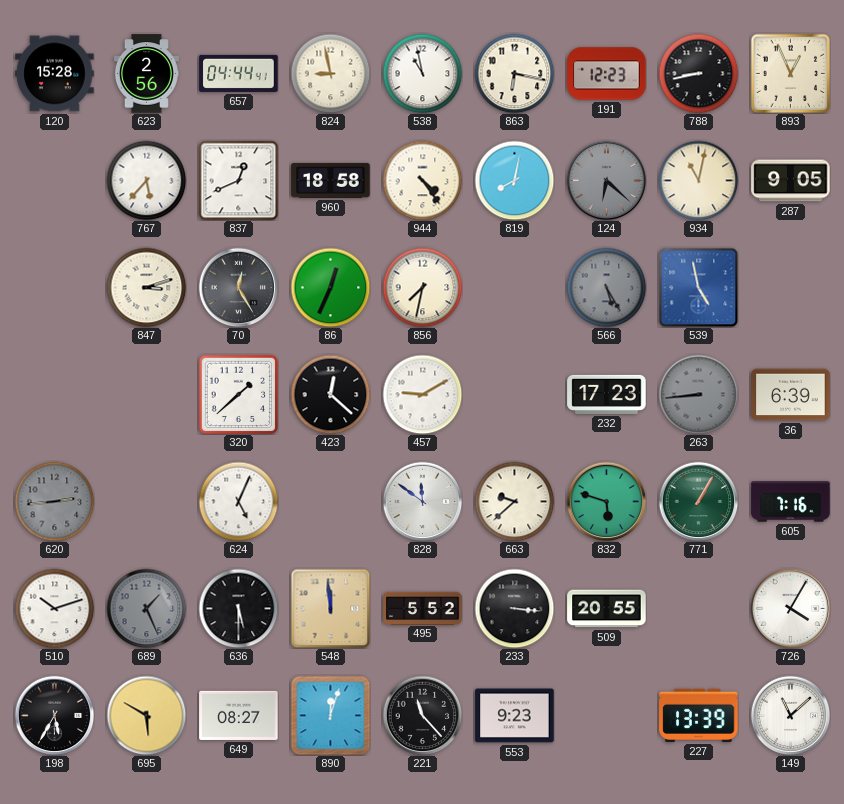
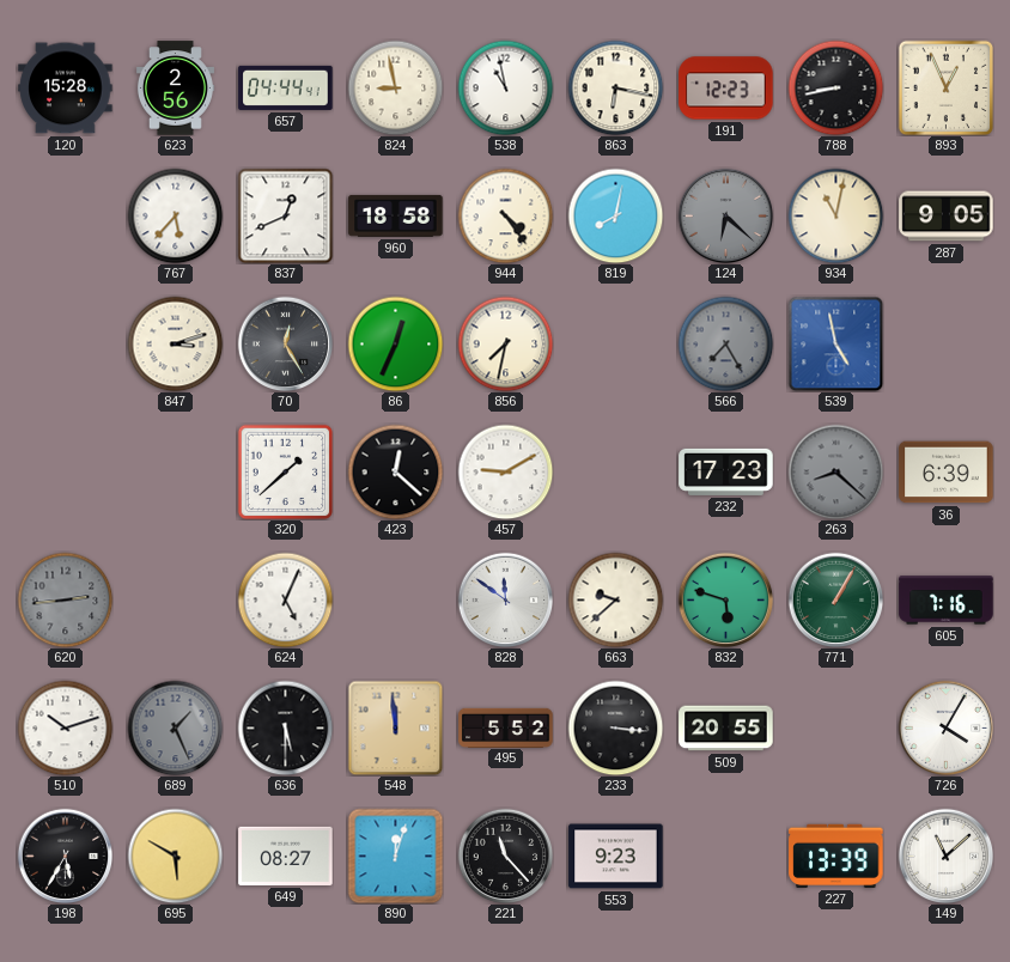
566: 5:25 -> 7:25
263: 8:44 -> 8:22
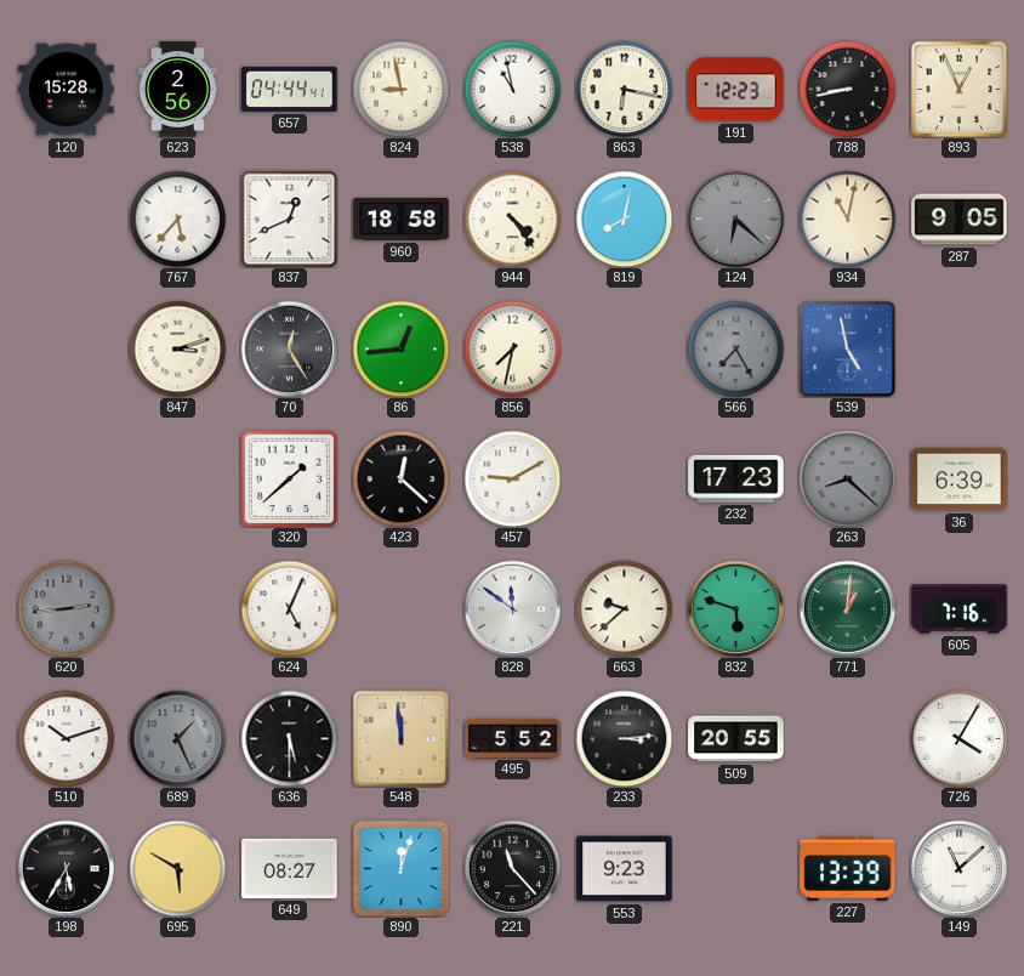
86: 12:34 -> 12:44
771: 1:05 -> 1:01
233: 3:16 -> 3:14
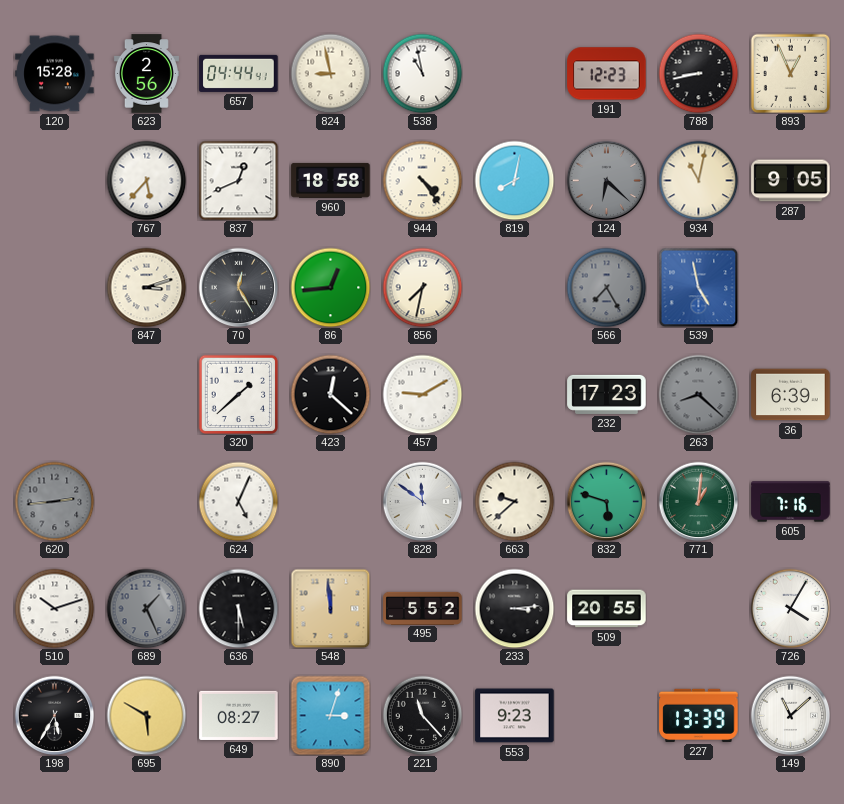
863: 6:17 -> none
890: 12:03 -> 3:03
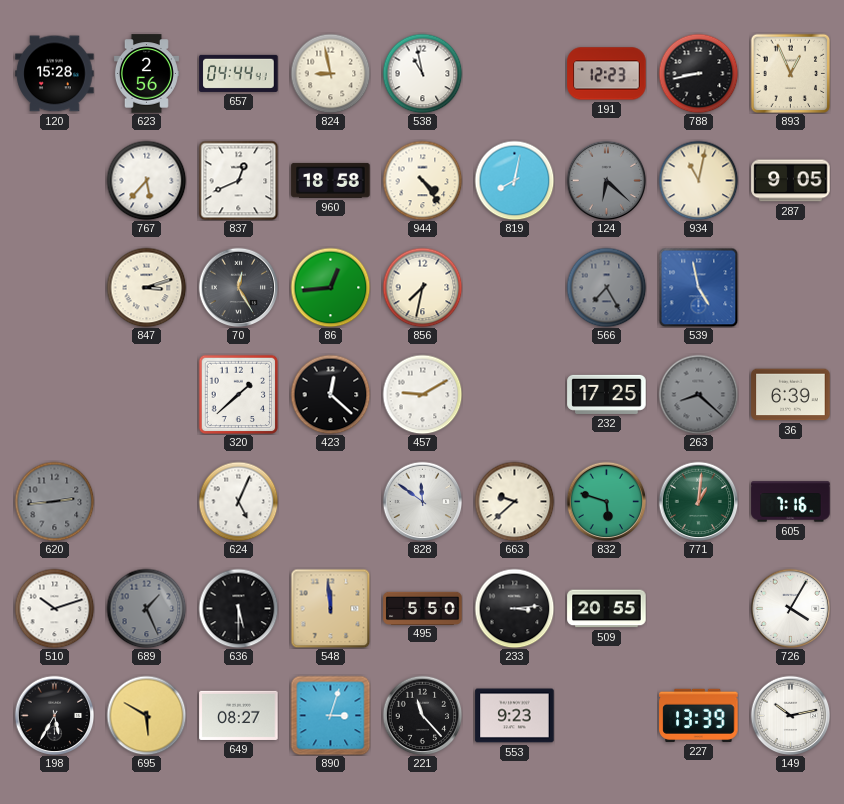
232: 17:23 -> 17:25
495: 5:52 -> 5:50
149: 11:08 -> 10:13
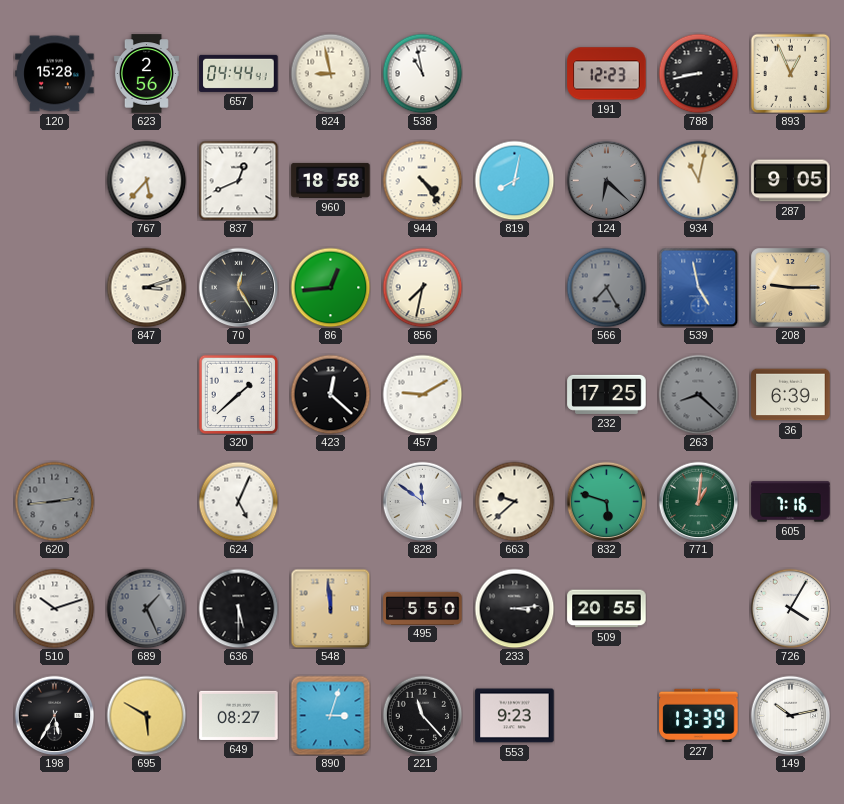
208: none -> 9:15
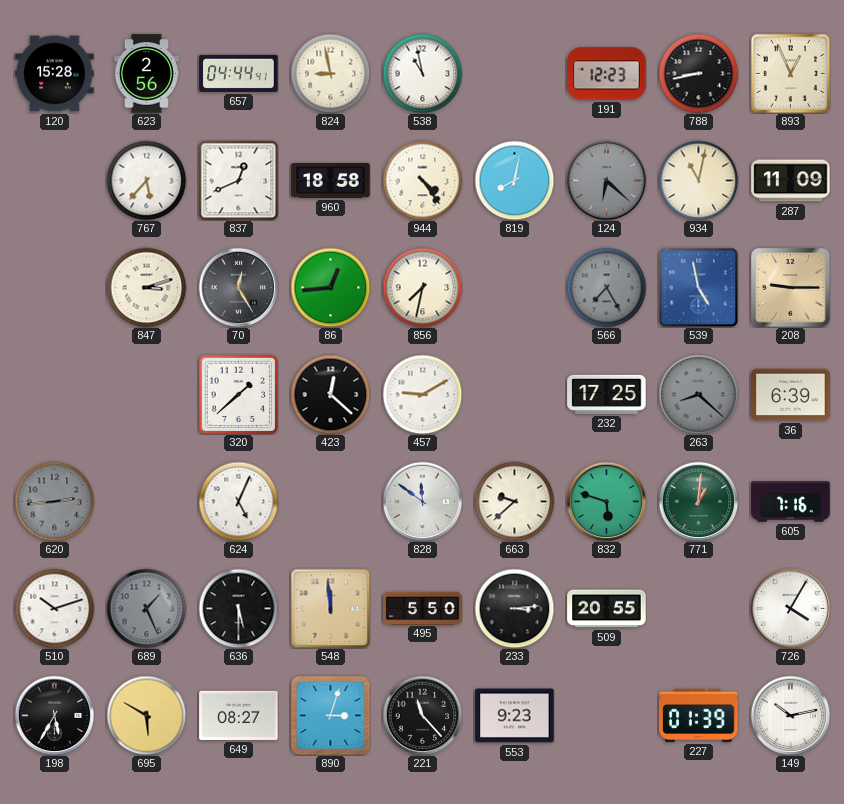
287: 9:05 -> 11:09
227: 13:39 -> 01:39
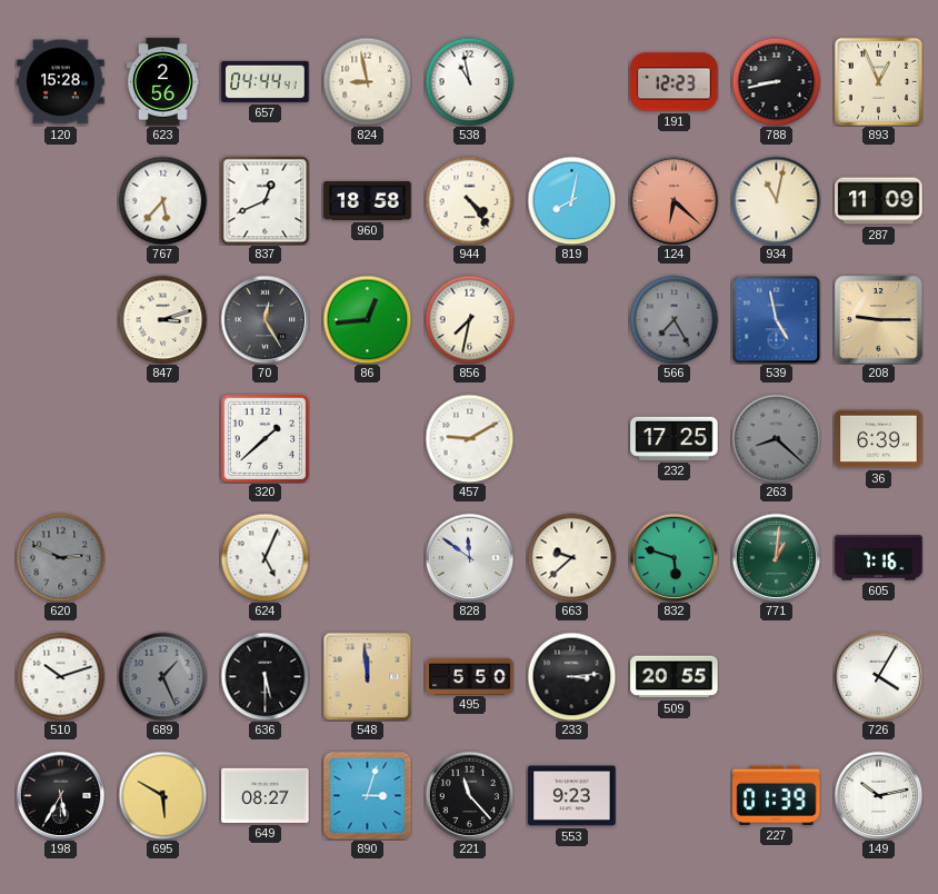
124 dial: grey -> salmon
423: 12:22 -> none
620: 2:44 -> 2:49
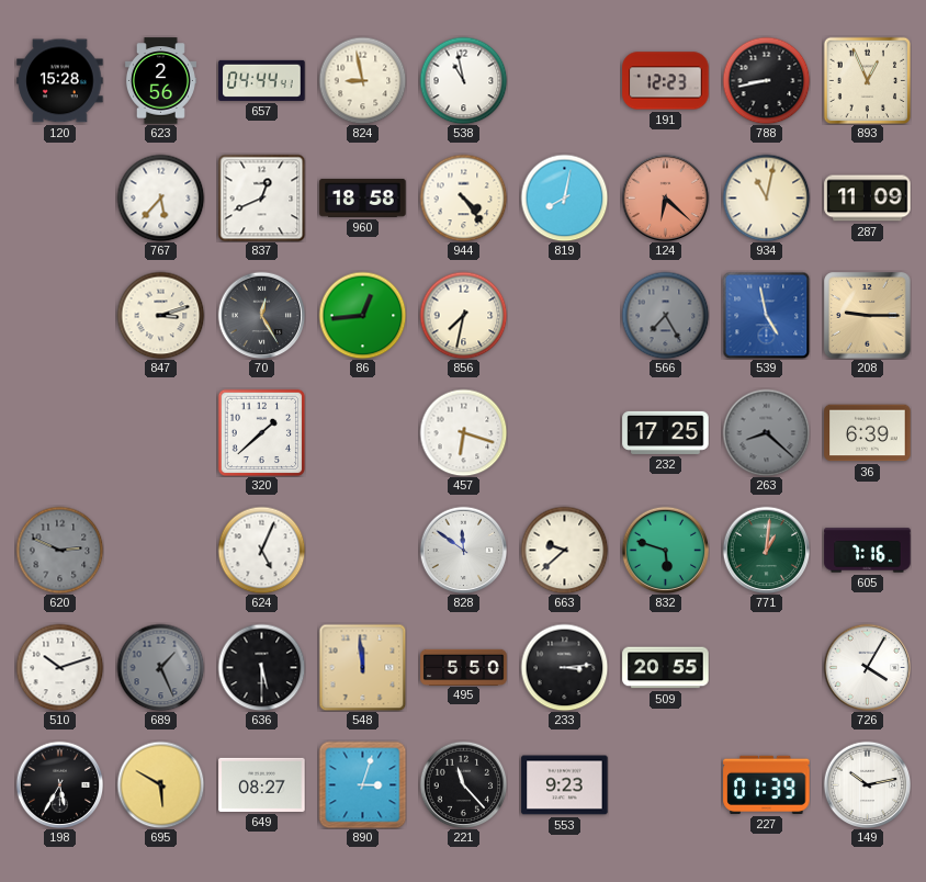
457: 9:10 -> 6:18
